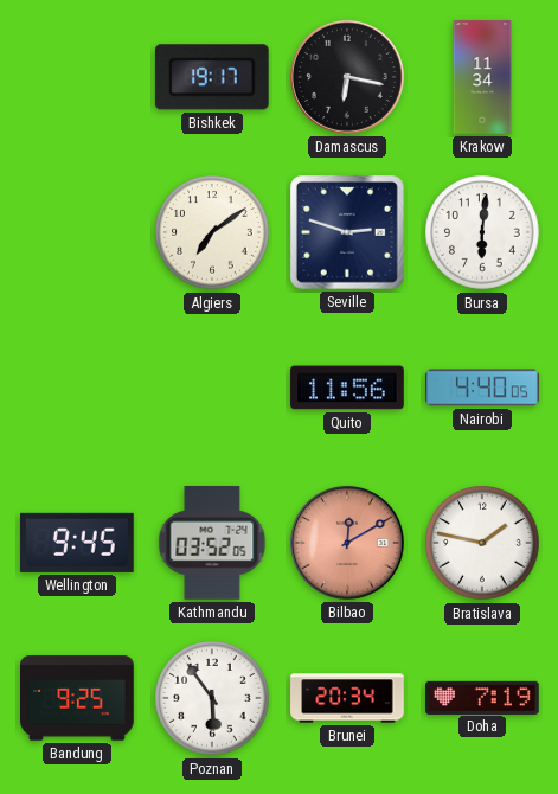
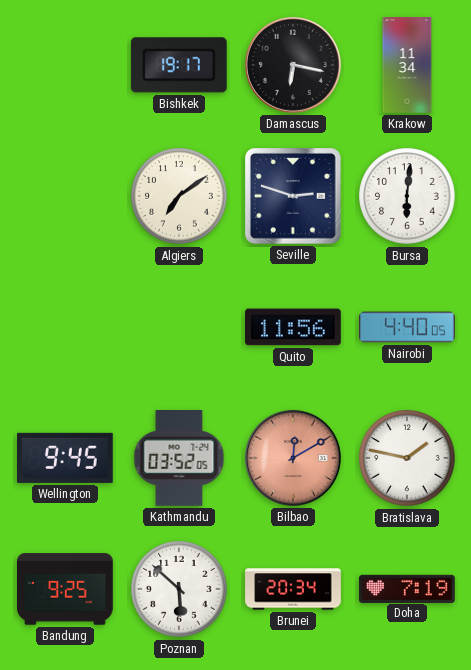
Poznan: 5:54 -> 5:52
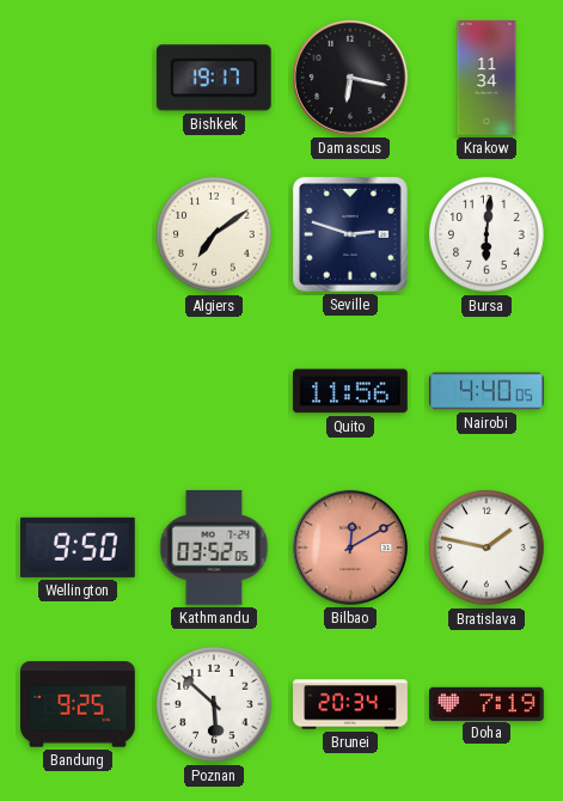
Wellington: 9:45 -> 9:50
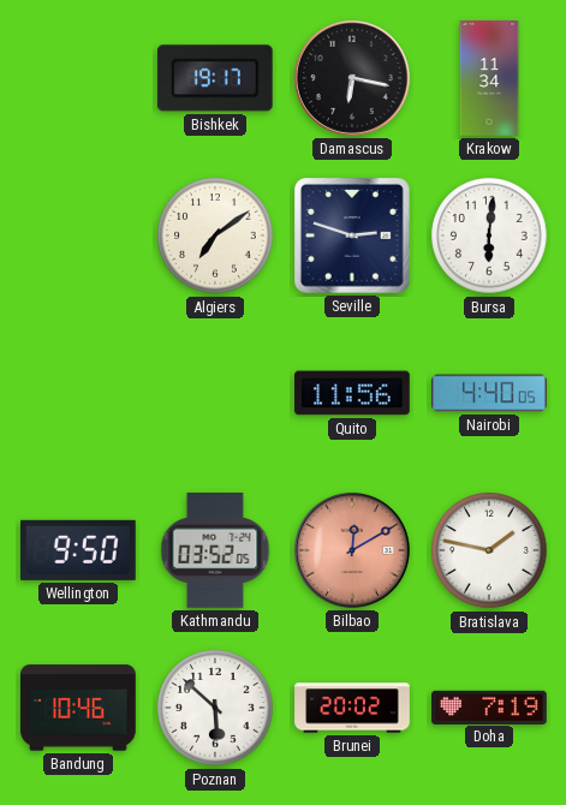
Bandung: 9:25 -> 10:46
Brunei: 20:34 -> 20:02
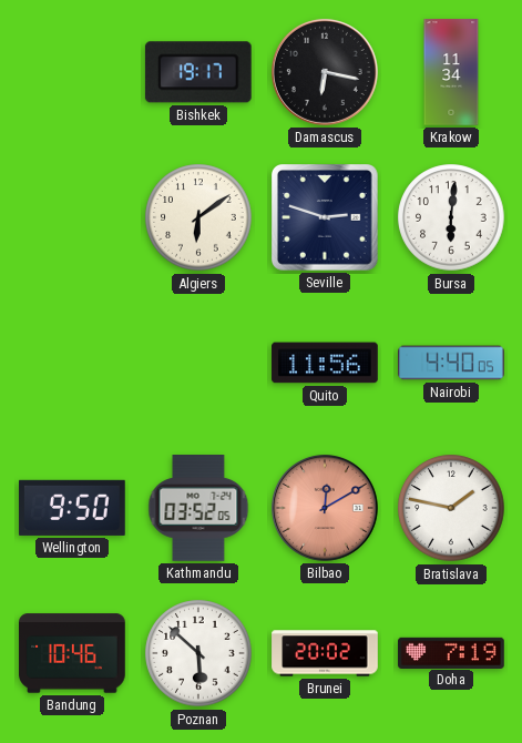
Algiers: 7:09 -> 6:09
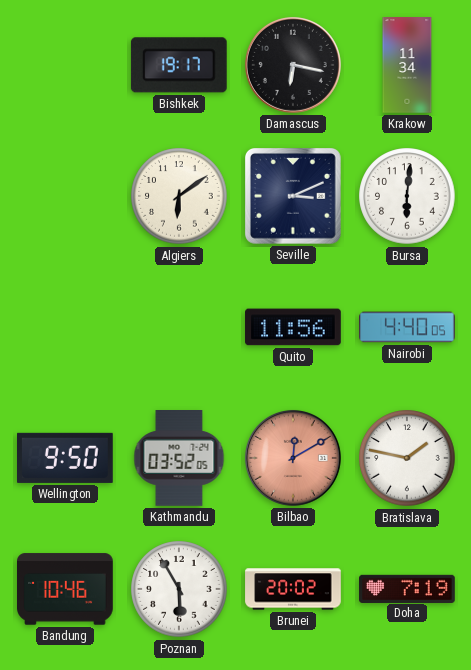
Seville: 2:48 -> 3:11
Poznan: 5:52 -> 5:55
